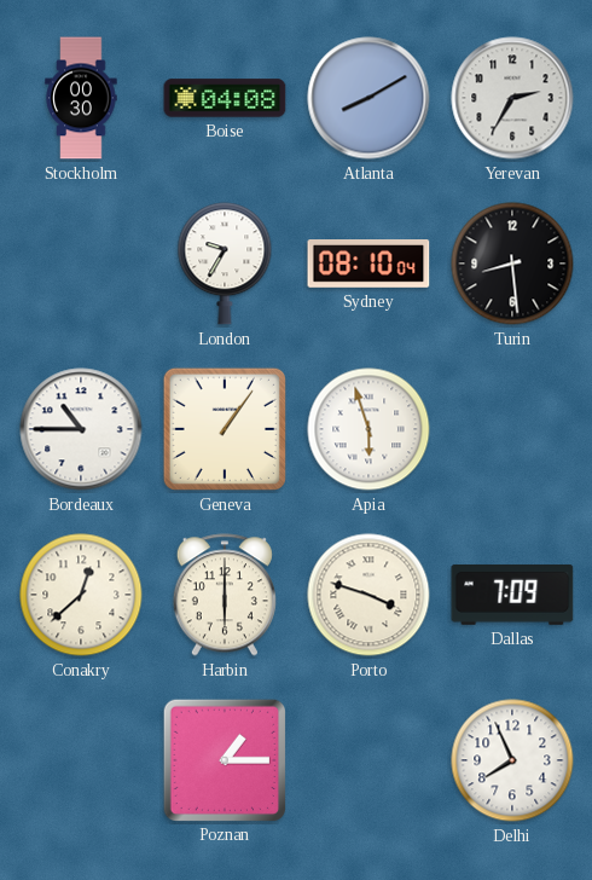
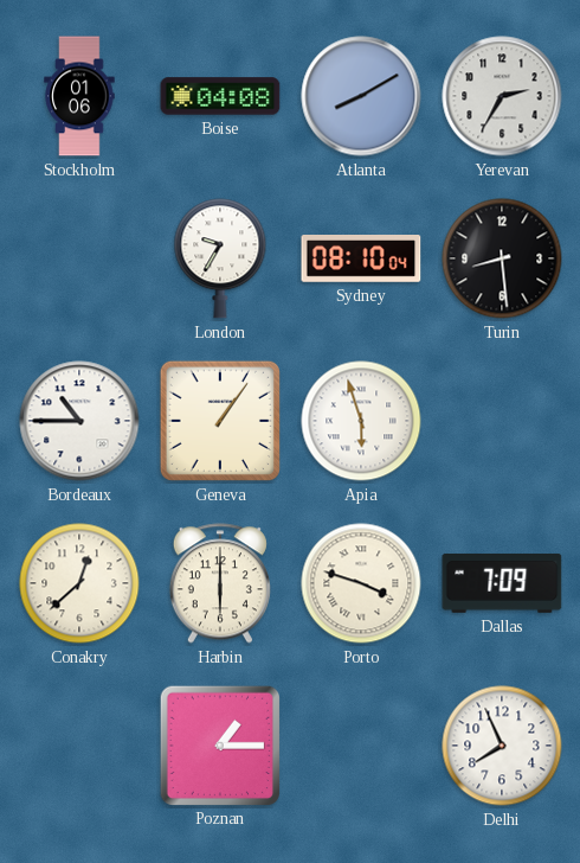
Stockholm: 00:30 -> 01:06
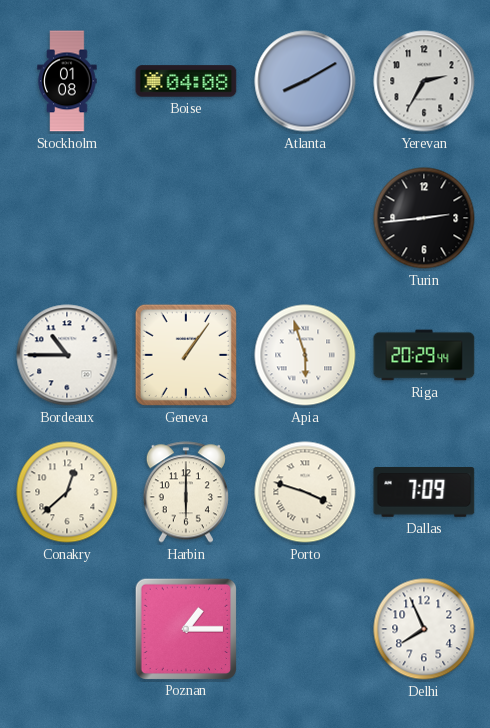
Stockholm: 01:06 -> 01:08
London: 9:35 -> none
Sydney: 08:10 -> none
Turin: 8:29 -> 2:44
Riga: none -> 20:29
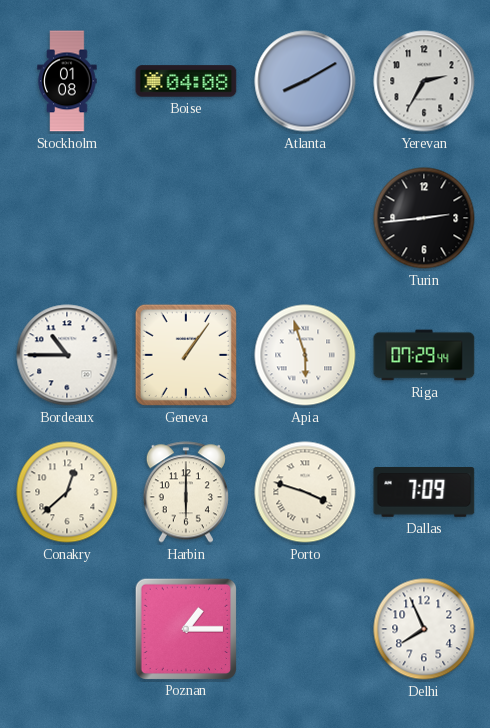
Riga: 20:29 -> 07:29
